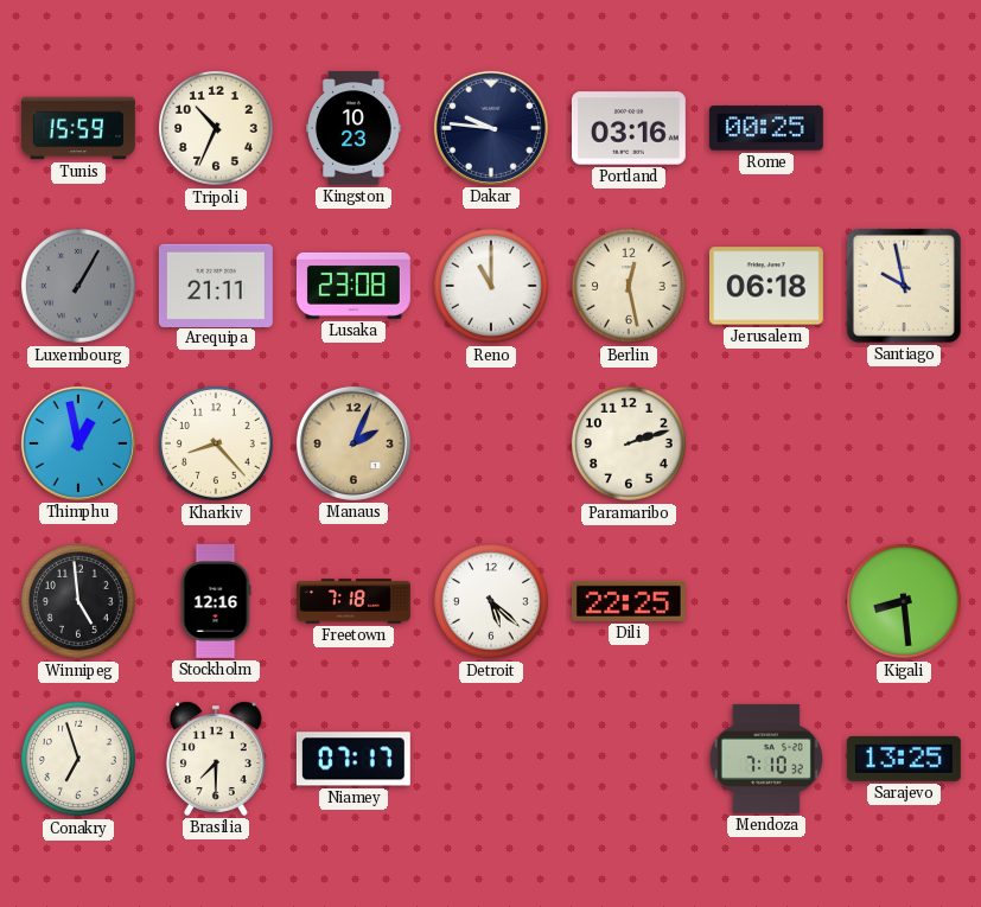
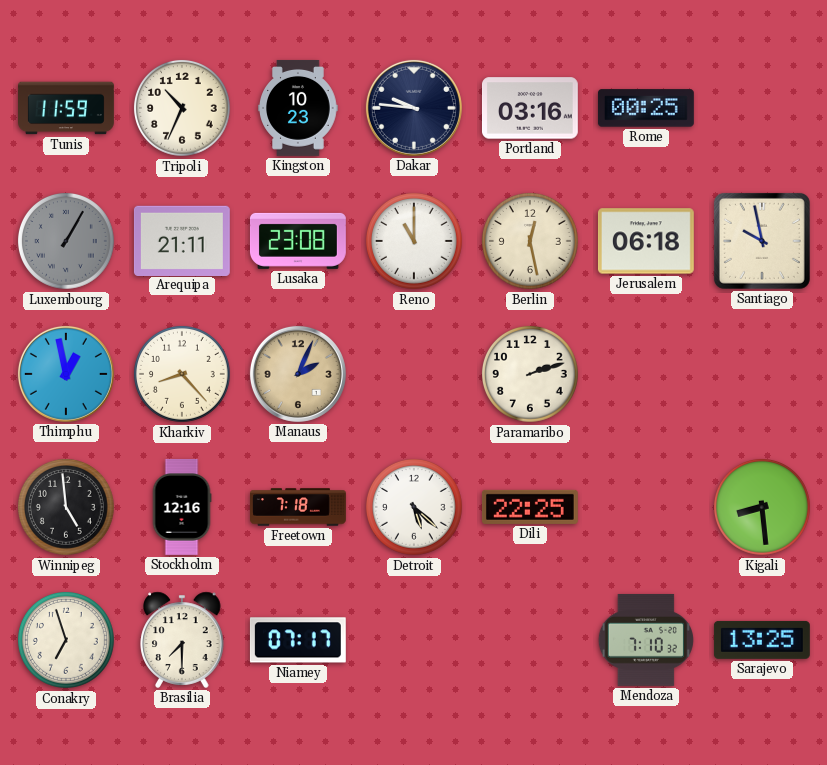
Tunis: 15:59 -> 11:59
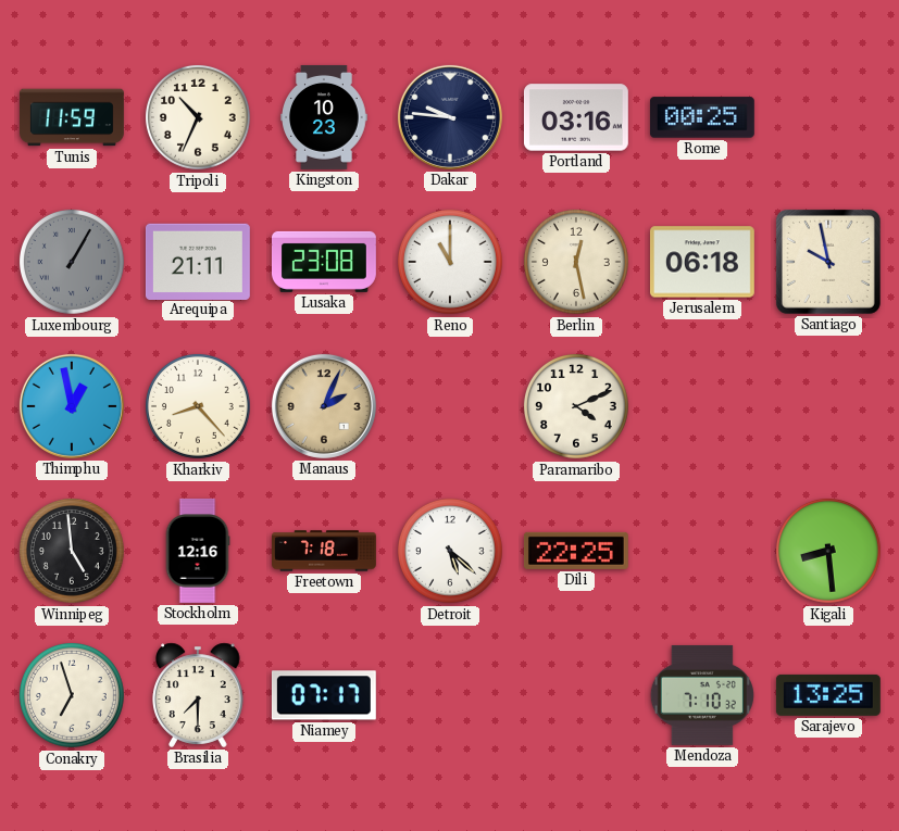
Paramaribo: 2:12 -> 4:11
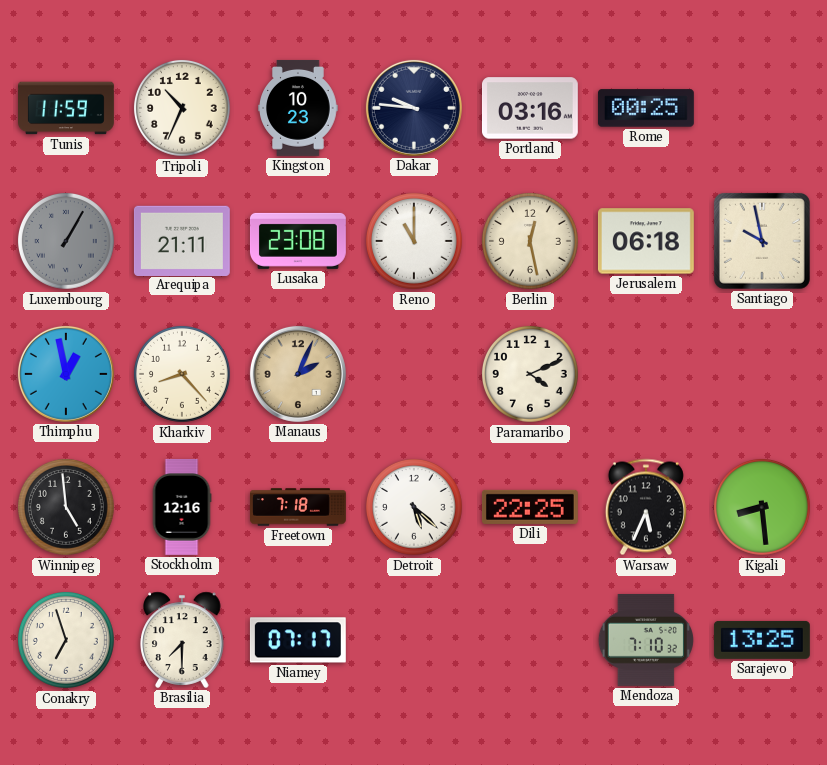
Warsaw: none -> 5:34
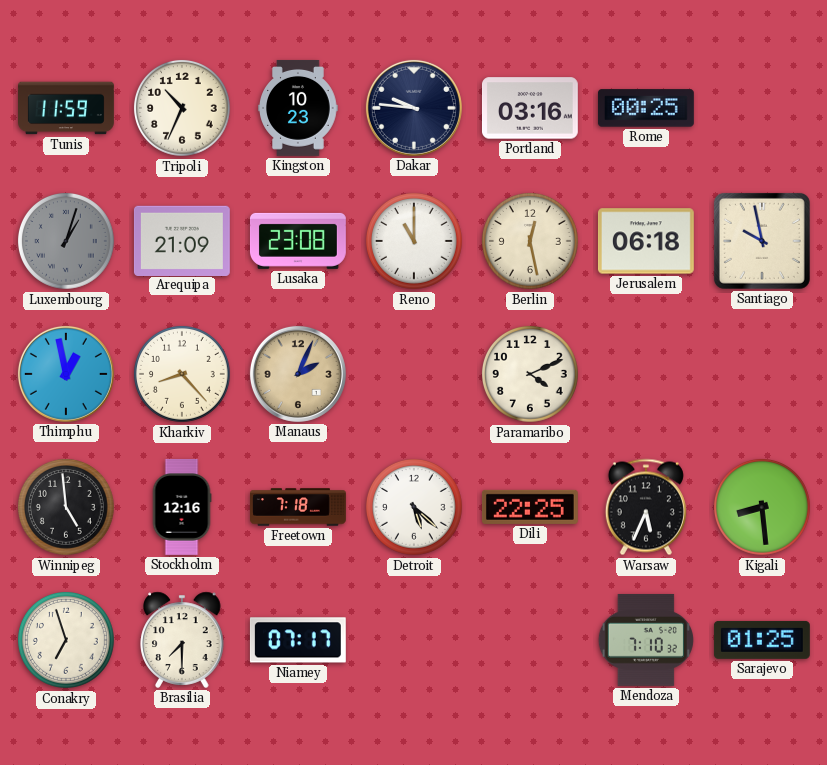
Luxembourg: 1:05 -> 1:03
Arequipa: 21:11 -> 21:09
Sarajevo: 13:25 -> 01:25
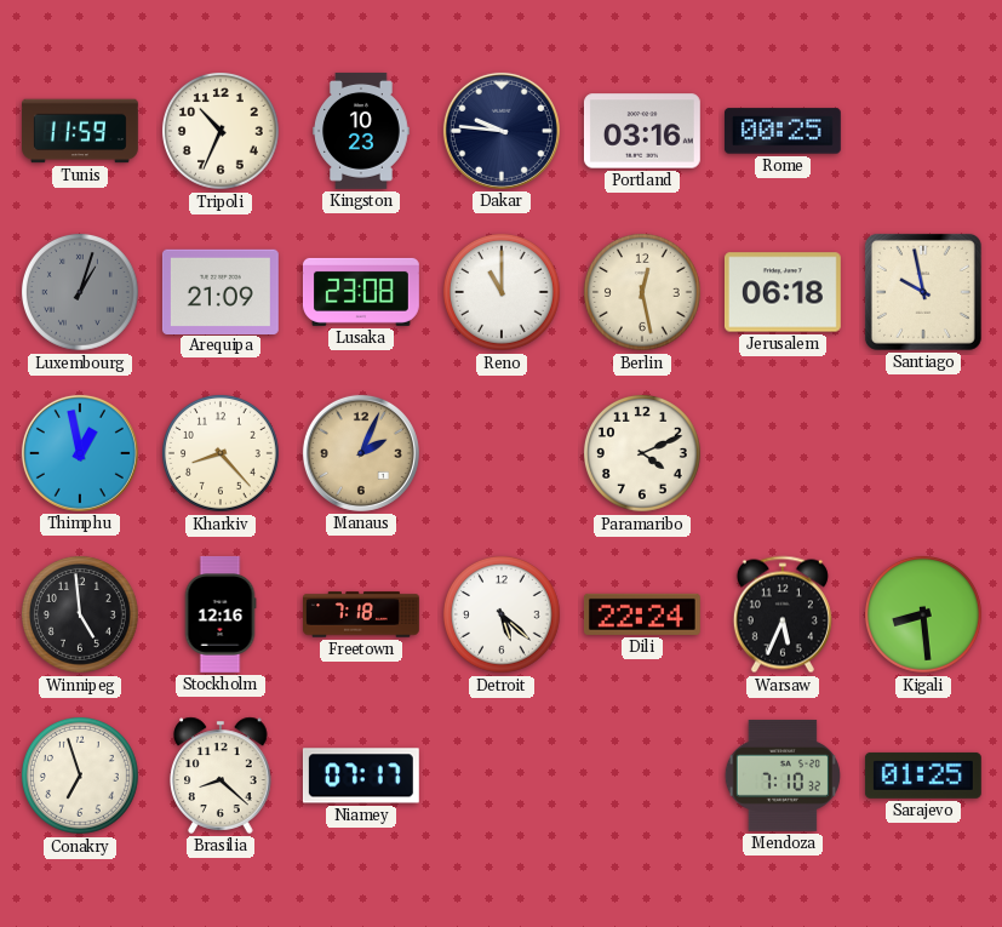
Dili: 22:25 -> 22:24
Brasilia: 7:30 -> 8:22
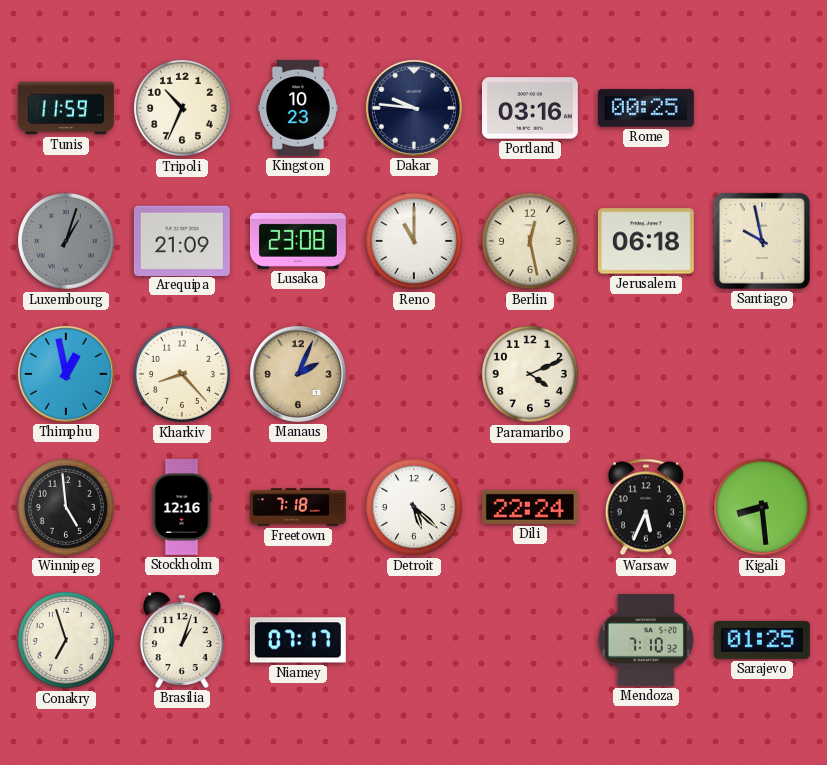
Brasilia: 8:22 -> 1:03
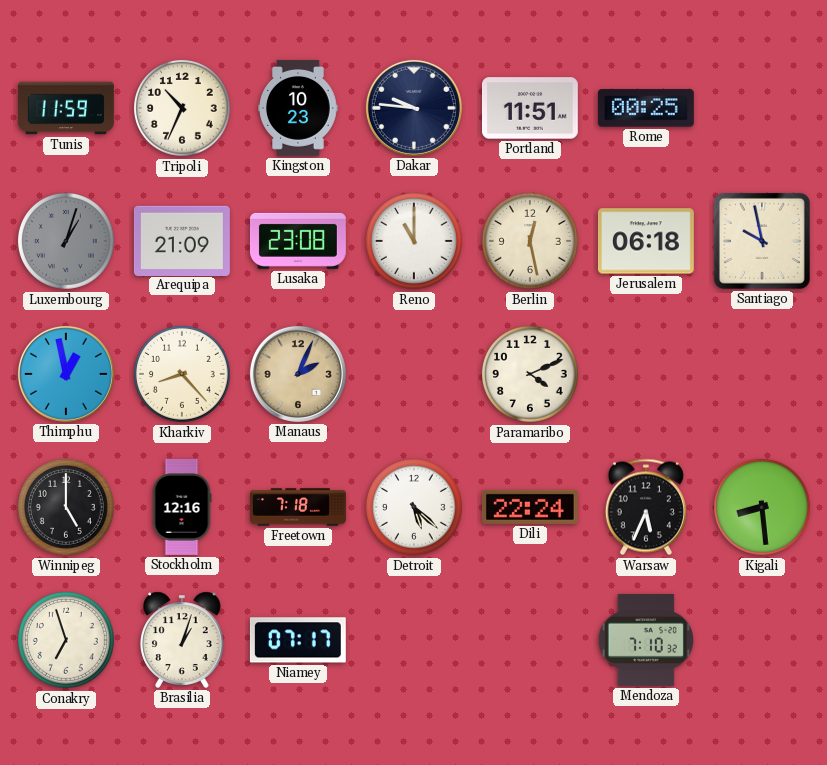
Portland: 03:16 -> 11:51
Winnipeg: 4:59 -> 5:00
Sarajevo: 01:25 -> none
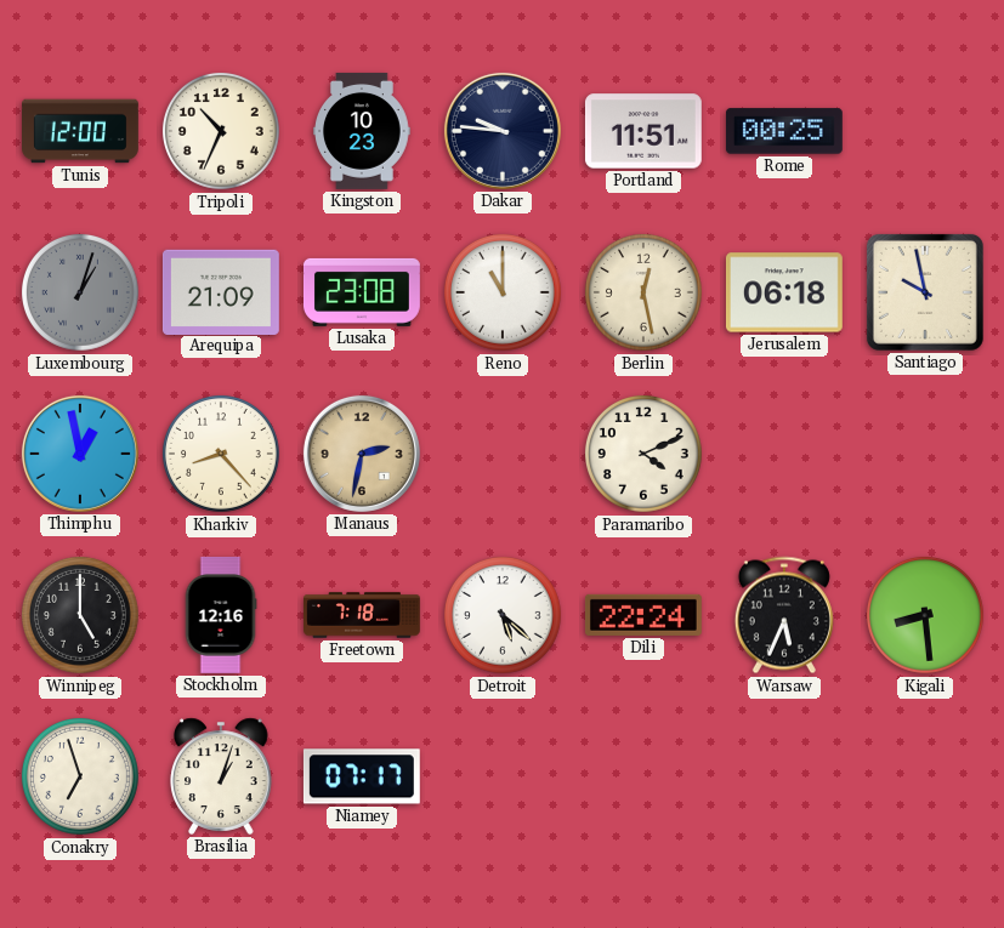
Tunis: 11:59 -> 12:00
Manaus: 2:04 -> 2:32
Mendoza: 7:10 -> none
